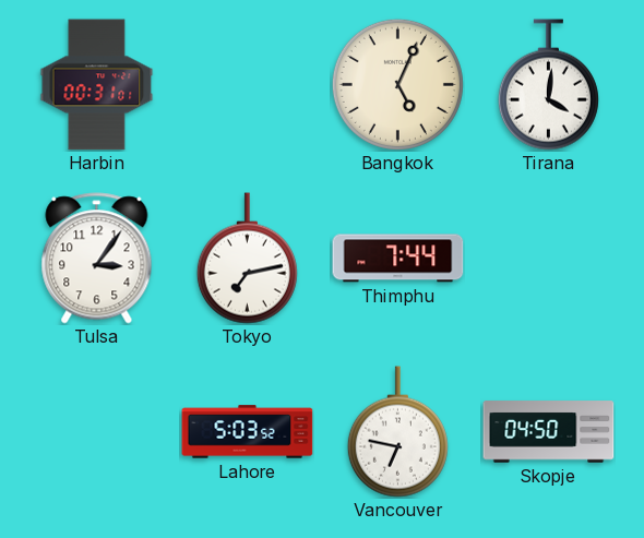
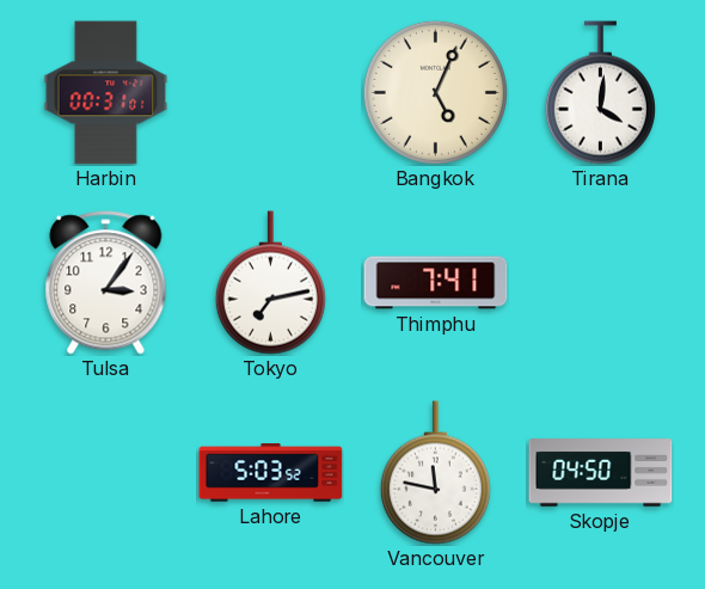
Thimphu: 7:44 -> 7:41
Vancouver: 6:47 -> 11:47
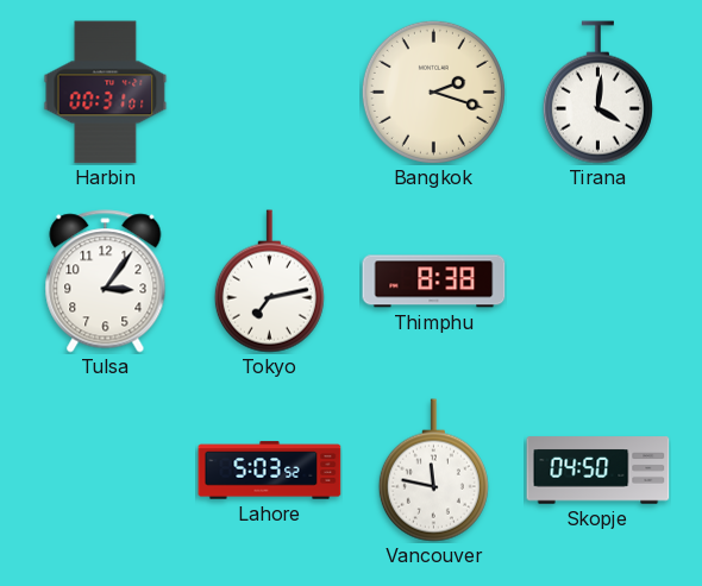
Bangkok: 5:04 -> 2:18
Thimphu: 7:41 -> 8:38
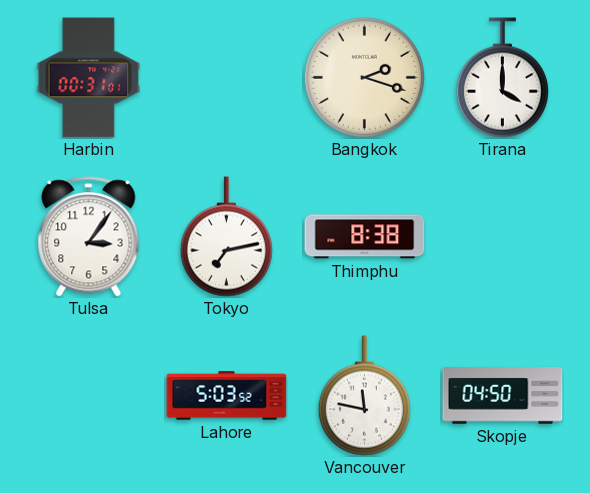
Tirana: 4:01 -> 4:00
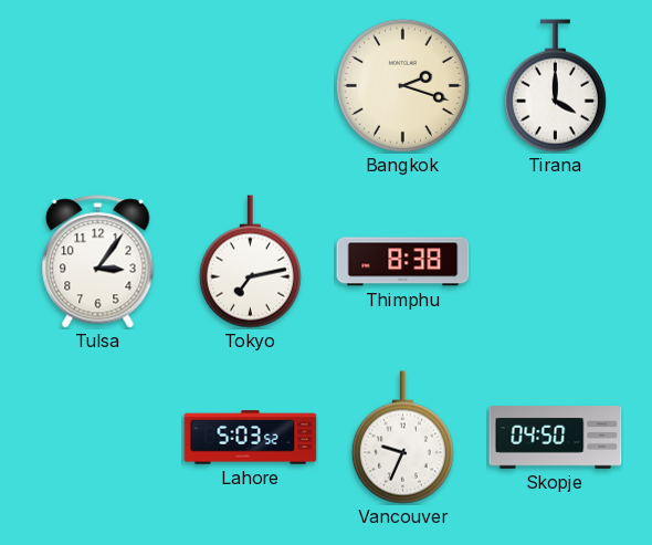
Harbin: 00:31 -> none
Vancouver: 11:47 -> 9:34
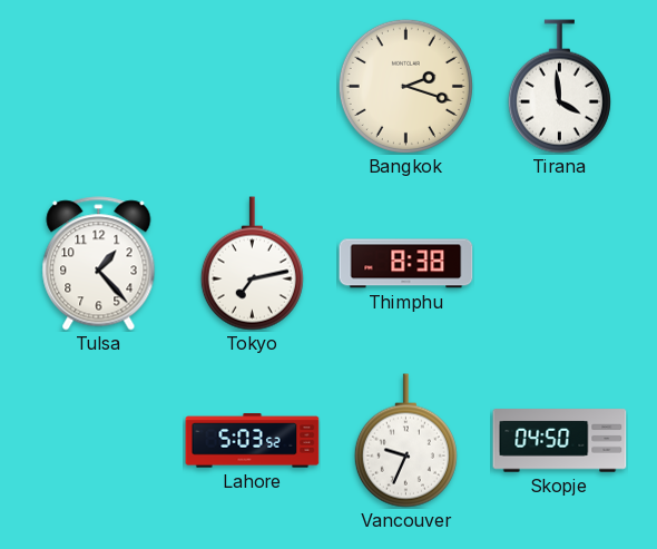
Tirana: 4:00 -> 3:59
Tulsa: 3:06 -> 1:23
